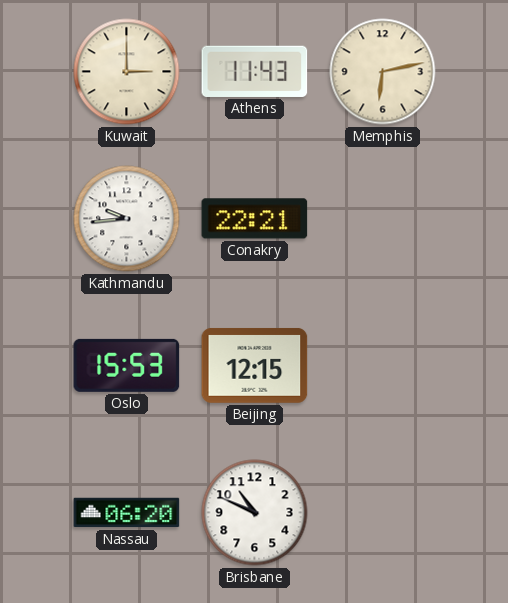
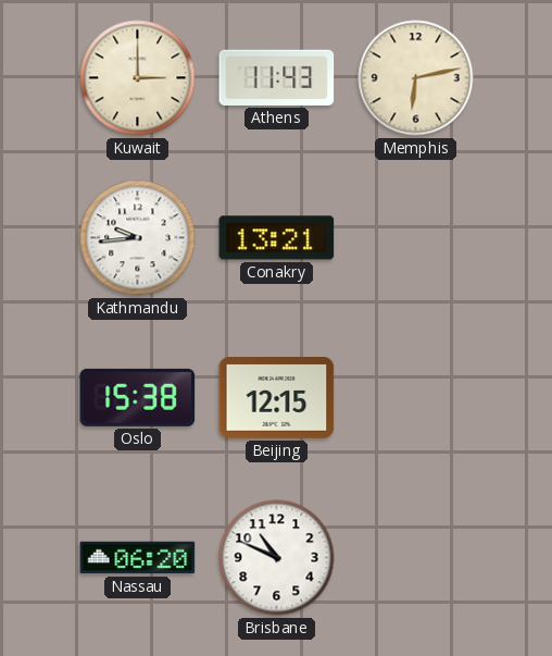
Conakry: 22:21 -> 13:21
Oslo: 15:53 -> 15:38
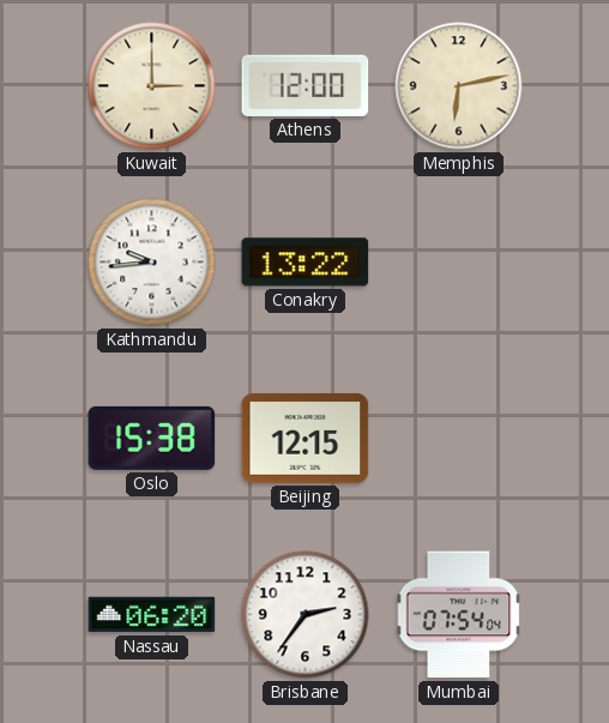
Athens: 11:43 -> 12:00
Conakry: 13:21 -> 13:22
Brisbane: 10:49 -> 2:36
Mumbai: none -> 07:54
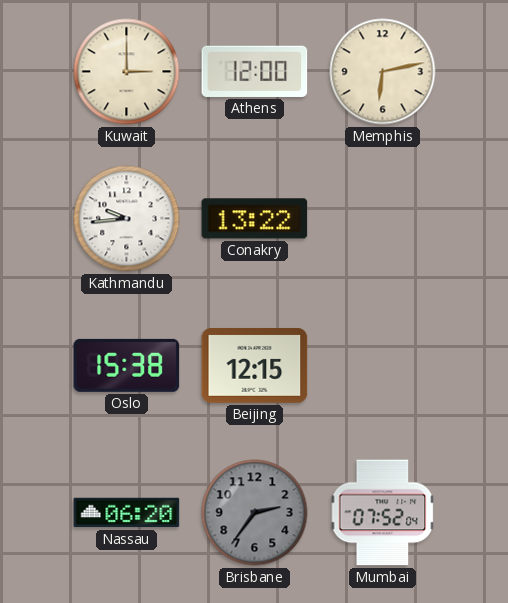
Brisbane dial: white -> grey
Mumbai: 07:54 -> 07:52
